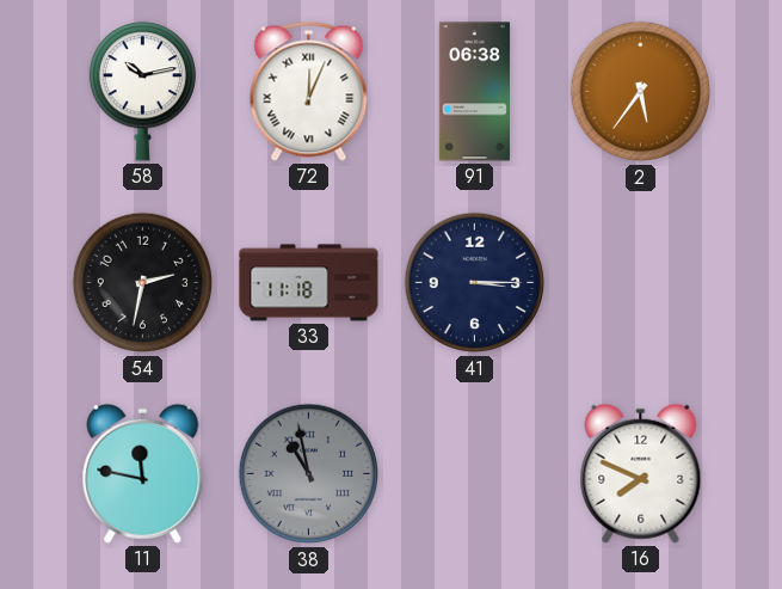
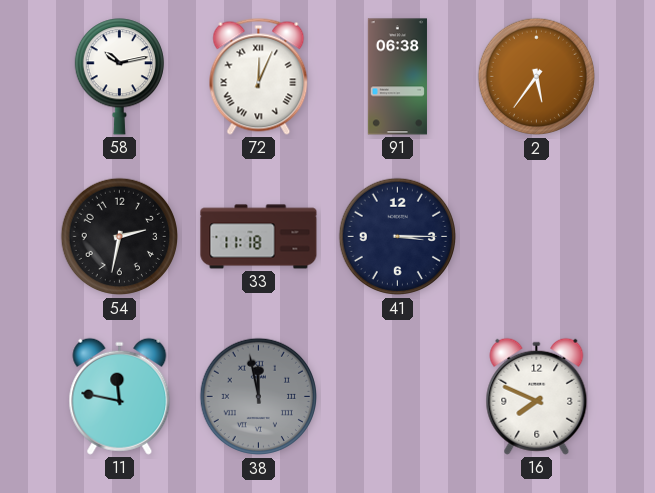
38: 10:58 -> 11:58
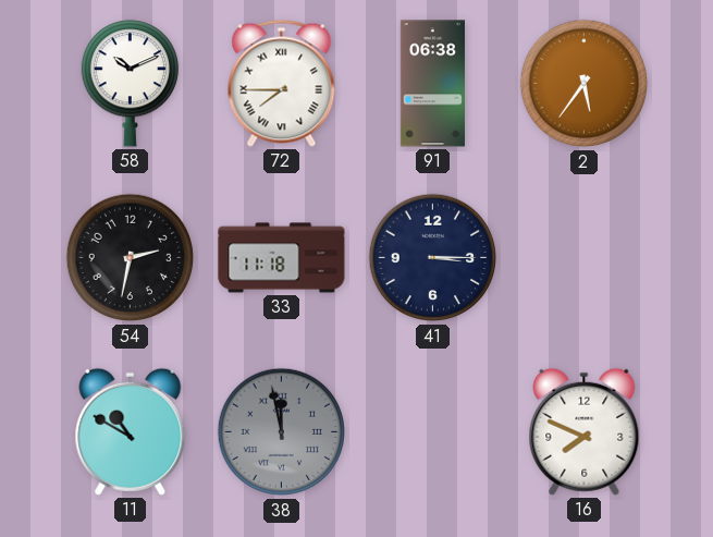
58: 10:13 -> 10:11
72: 12:04 -> 7:45
11: 11:47 -> 10:50
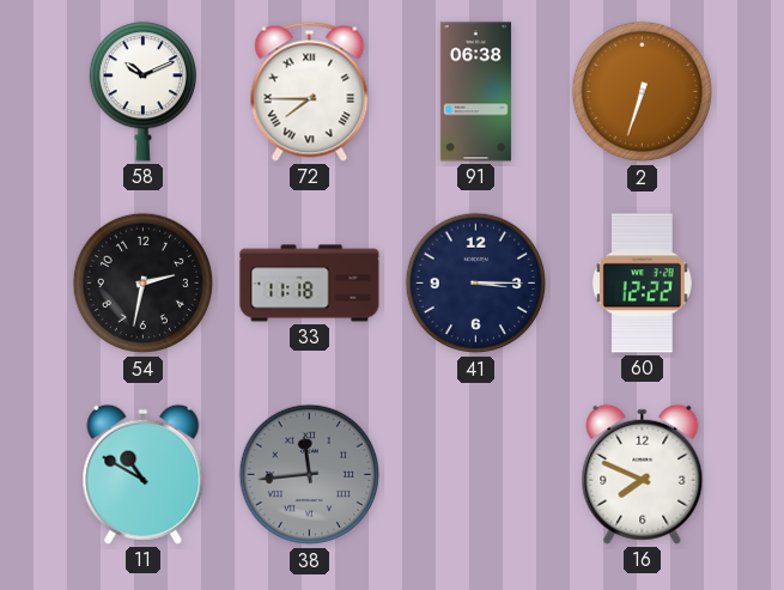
2: 5:36 -> 6:33
60: none -> 12:22
38: 11:58 -> 11:44
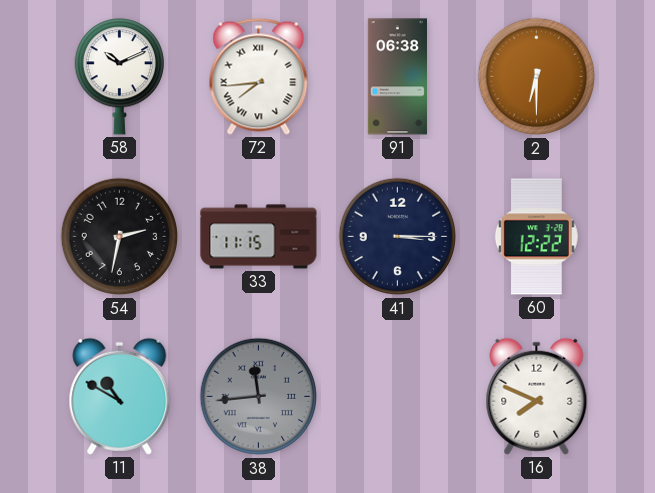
72: 7:45 -> 7:44
2: 6:33 -> 6:30
33: 11:18 -> 11:15
